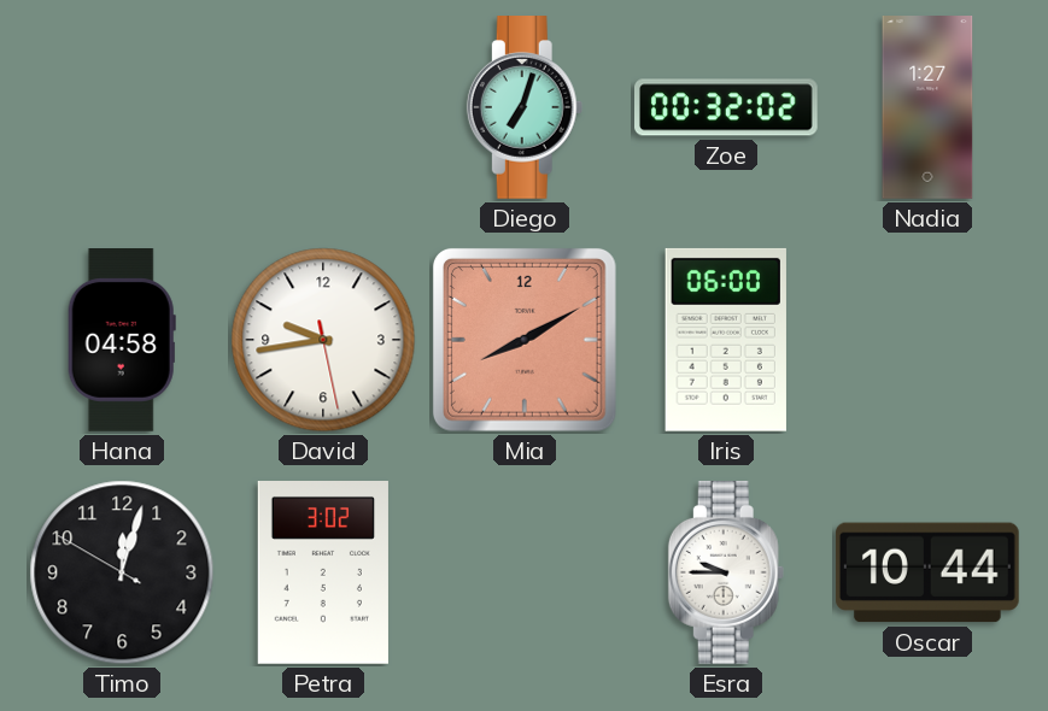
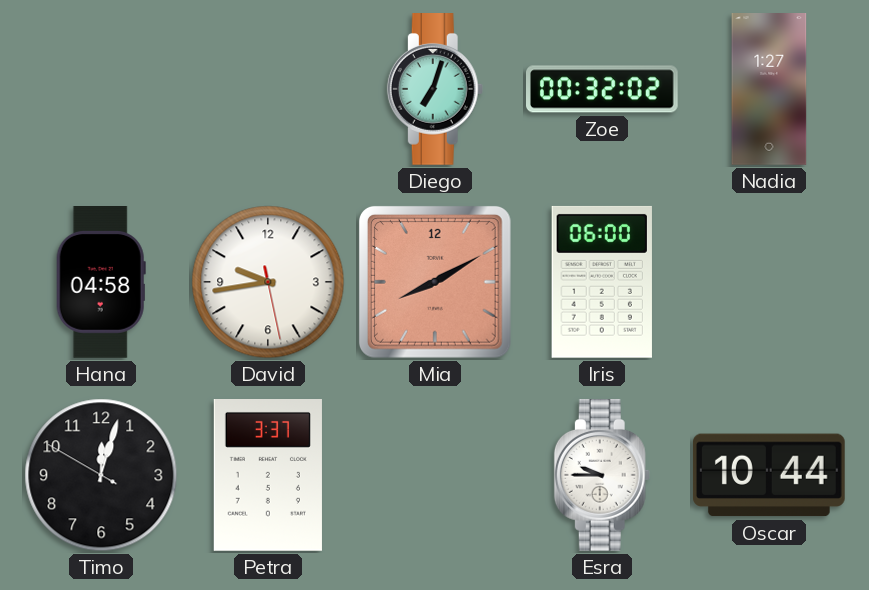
Petra: 3:02 -> 3:37
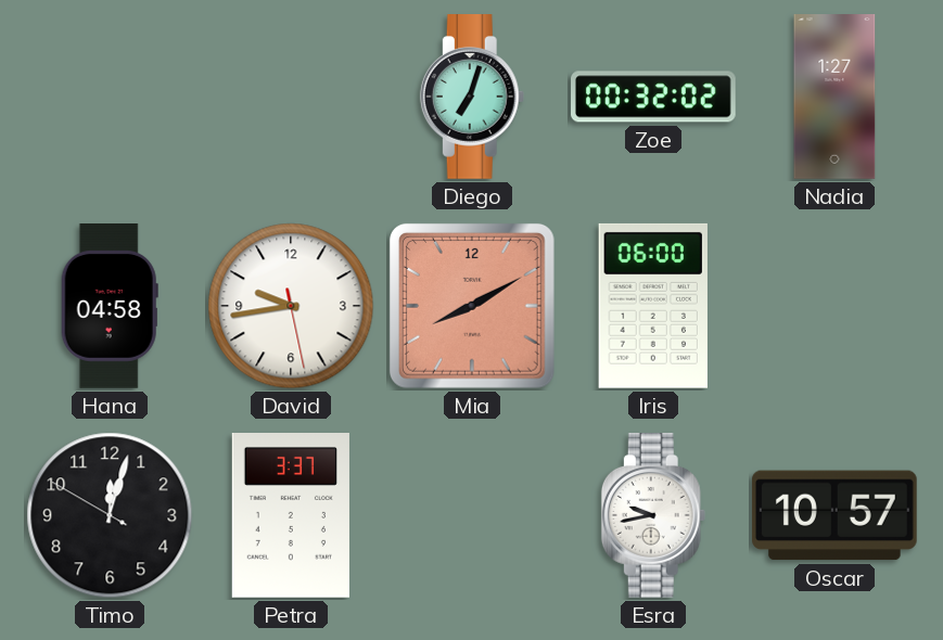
Esra: 9:45 -> 9:43
Oscar: 10:44 -> 10:57
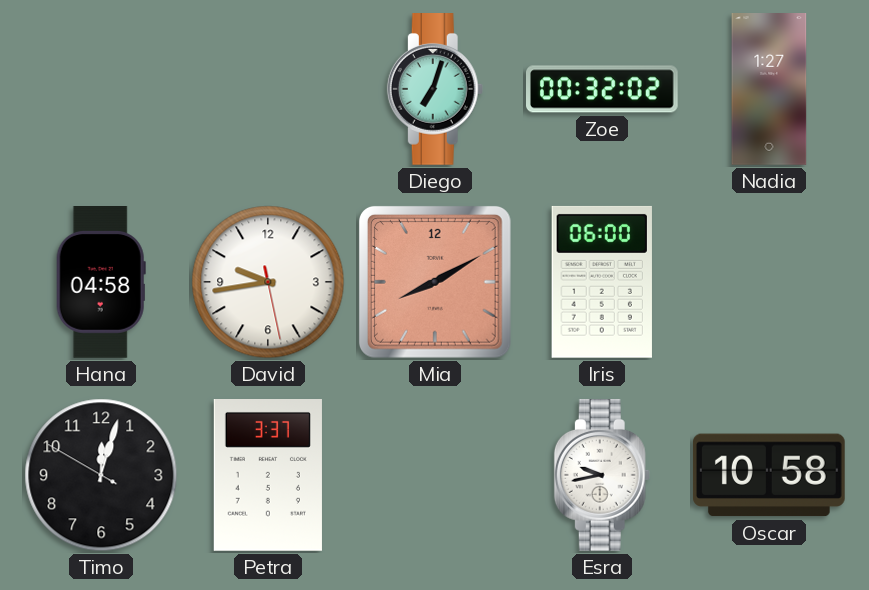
Oscar: 10:57 -> 10:58
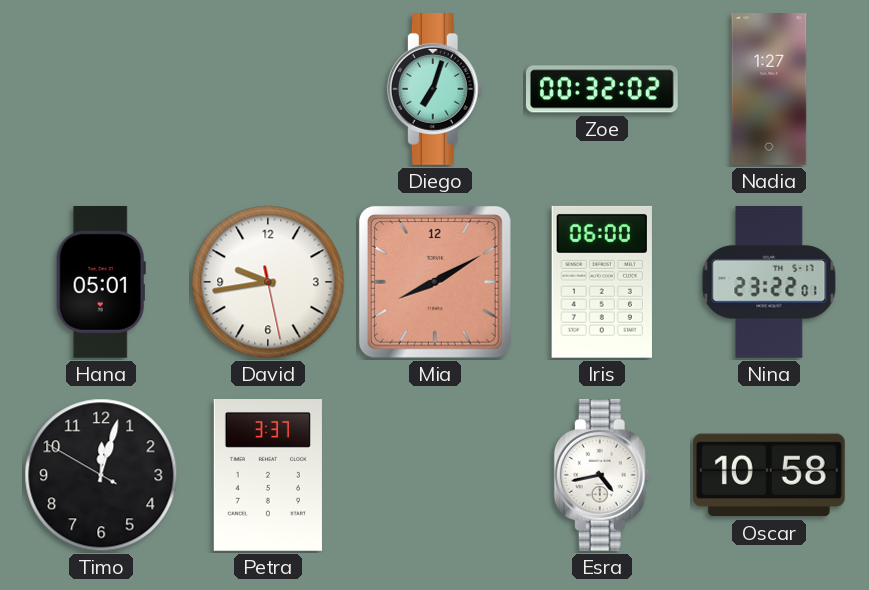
Hana: 04:58 -> 05:01
Nina: none -> 23:22
Esra: 9:43 -> 4:43
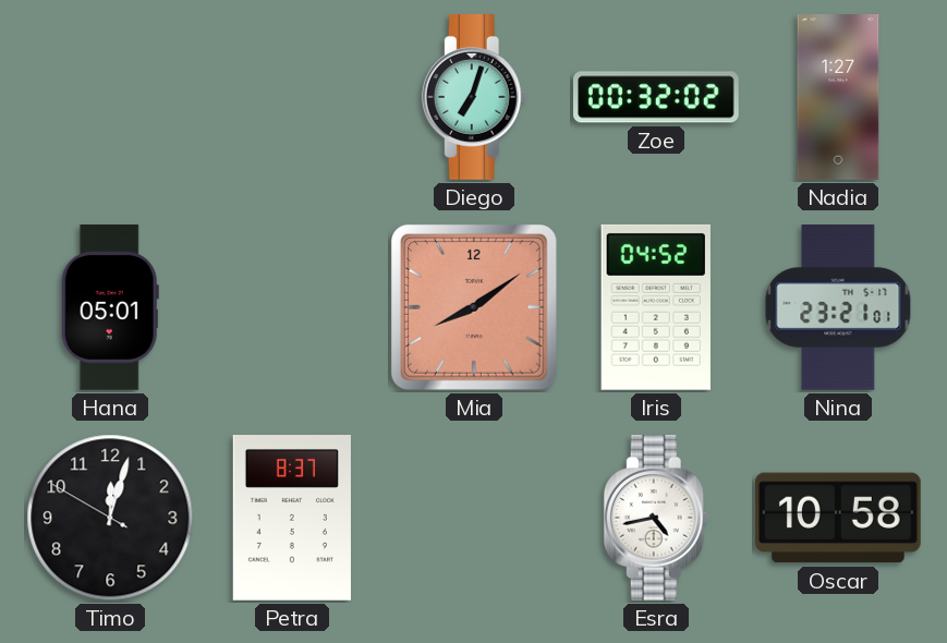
David: 9:43 -> none
Mia: 8:10 -> 8:09
Iris: 06:00 -> 04:52
Nina: 23:22 -> 23:21
Petra: 3:37 -> 8:37
